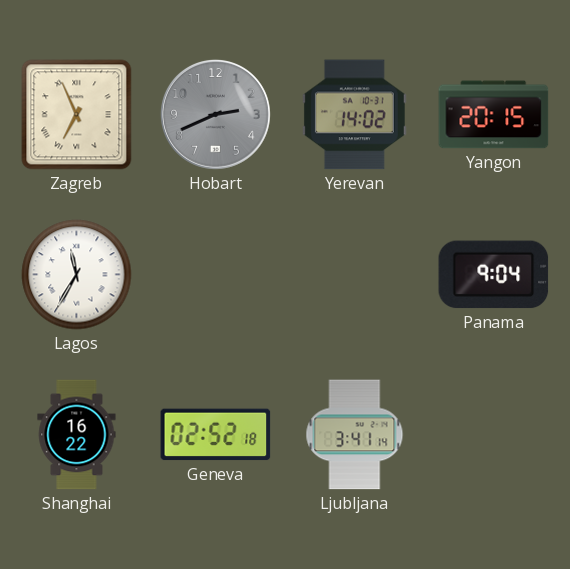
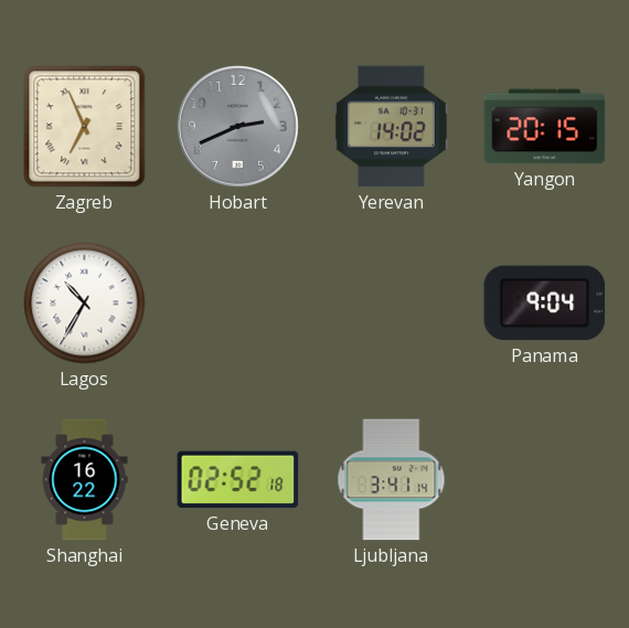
Lagos: 11:35 -> 10:35
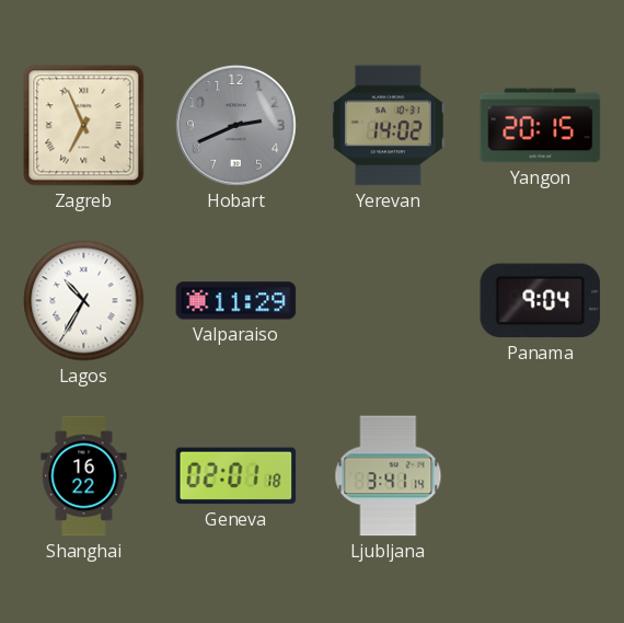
Valparaiso: none -> 11:29
Geneva: 02:52 -> 02:01
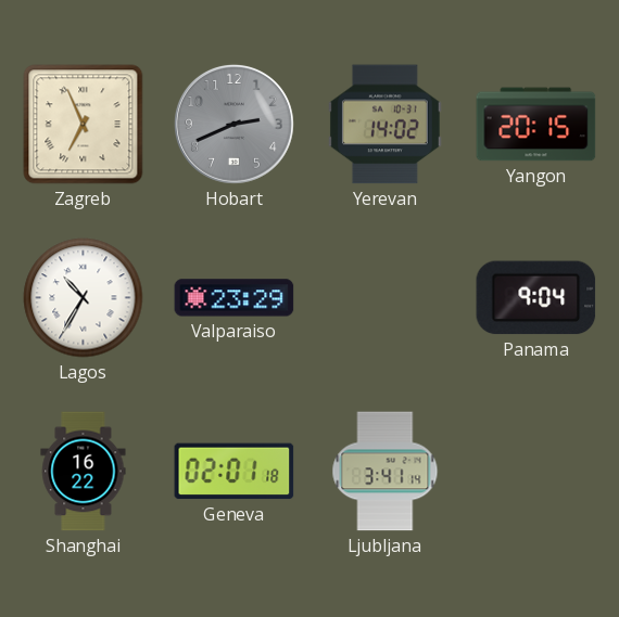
Valparaiso: 11:29 -> 23:29
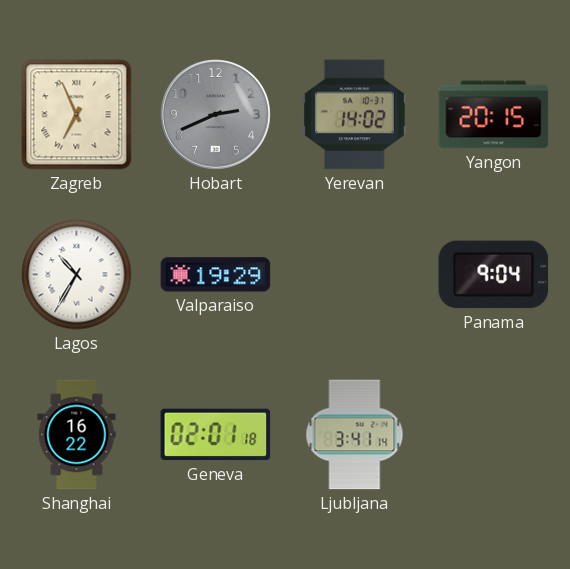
Valparaiso: 23:29 -> 19:29
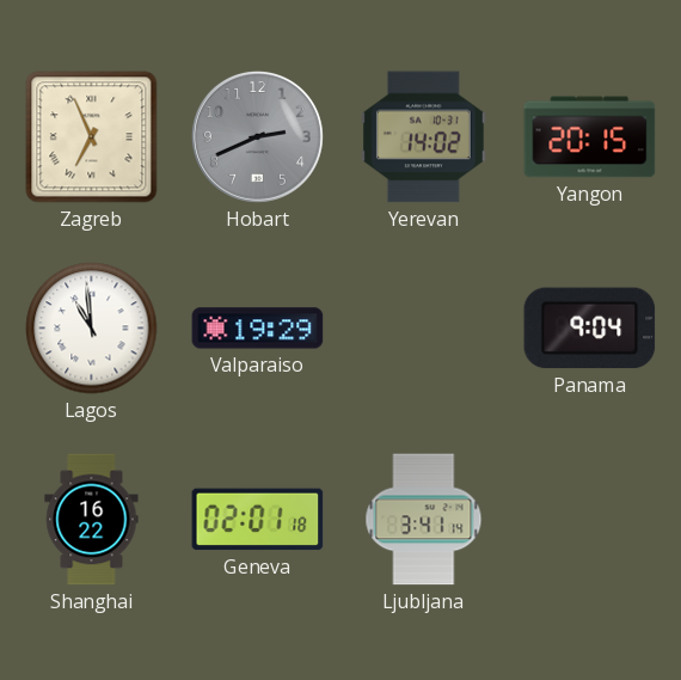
Lagos: 10:35 -> 10:59
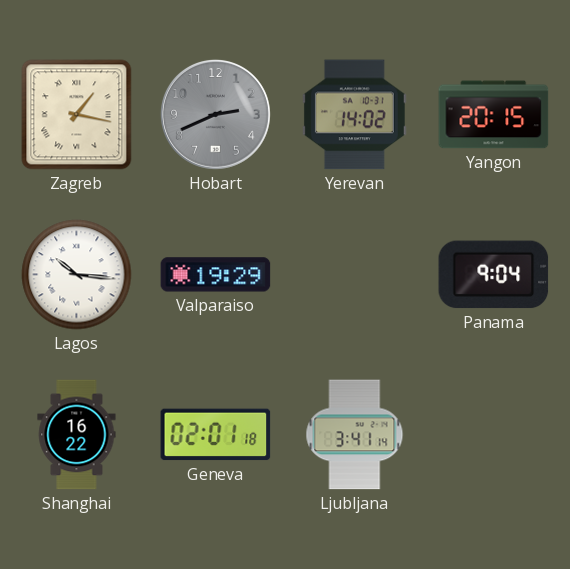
Zagreb: 6:56 -> 1:17
Lagos: 10:59 -> 10:16
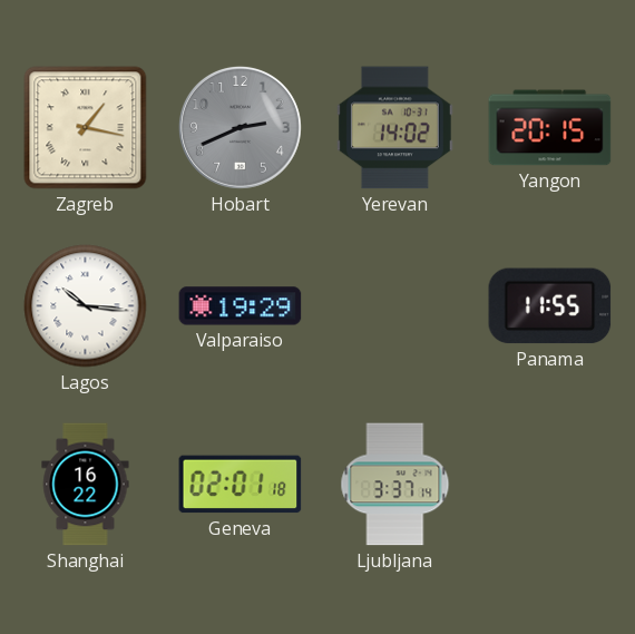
Panama: 9:04 -> 11:55
Ljubljana: 3:41 -> 3:37
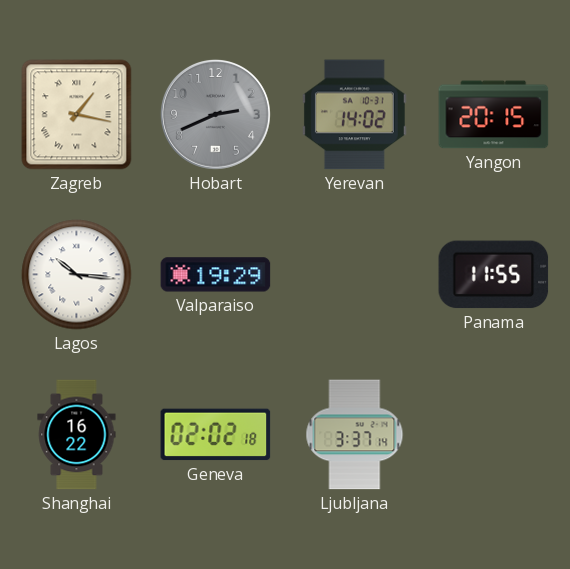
Geneva: 02:01 -> 02:02
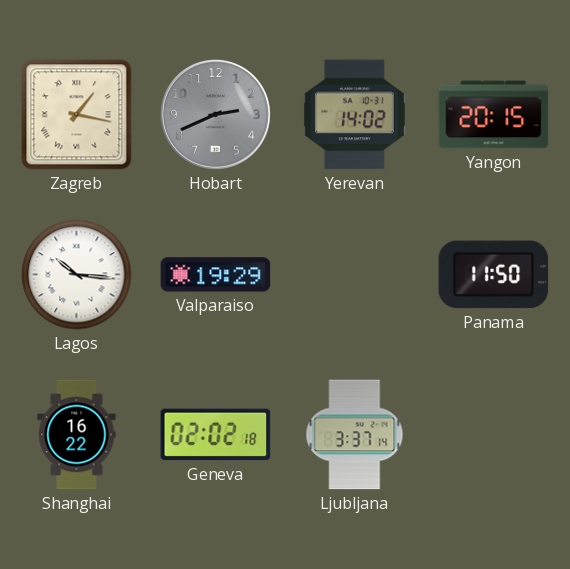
Panama: 11:55 -> 11:50
